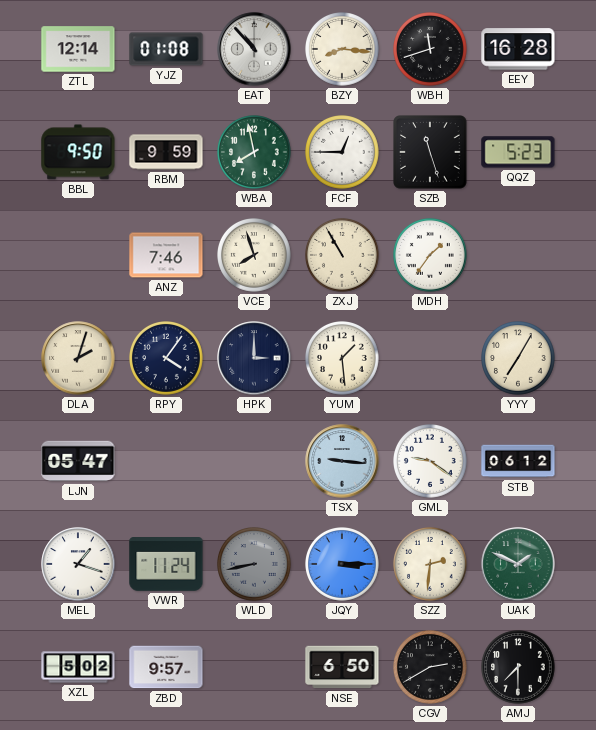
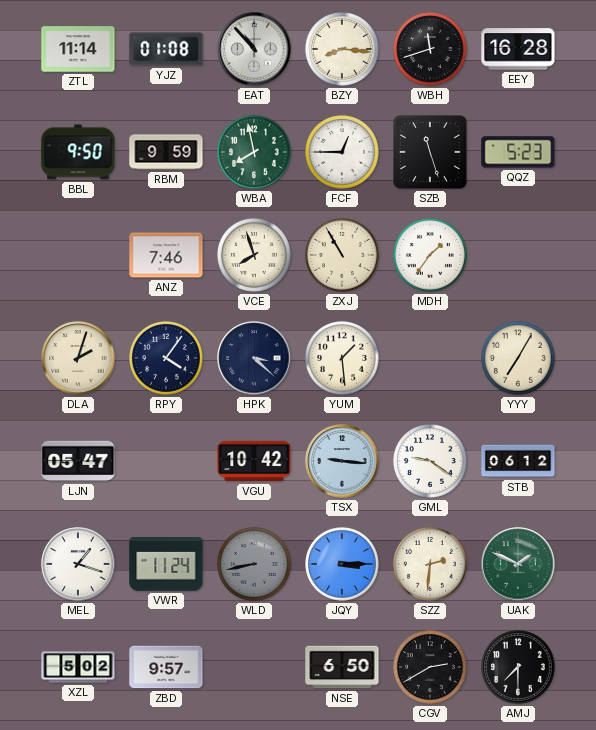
ZTL: 12:14 -> 11:14
HPK: 3:00 -> 3:22
VGU: none -> 10:42
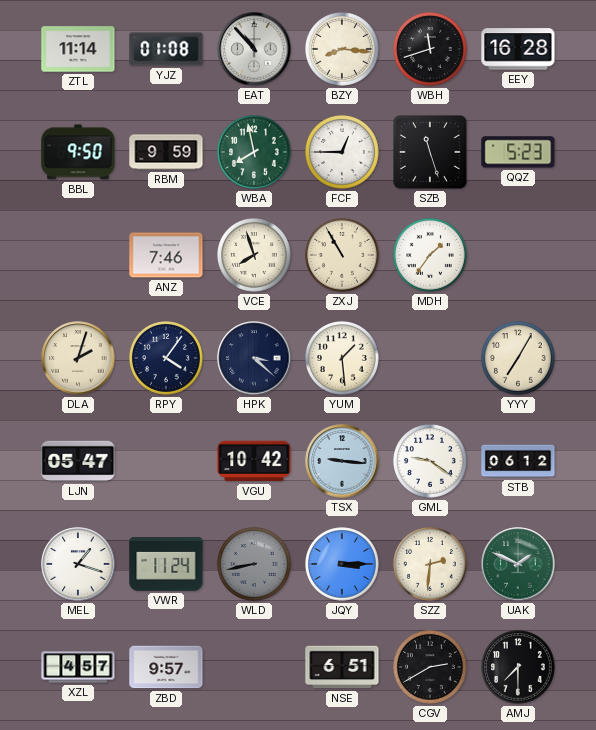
XZL: 5:02 -> 4:57
NSE: 6:50 -> 6:51
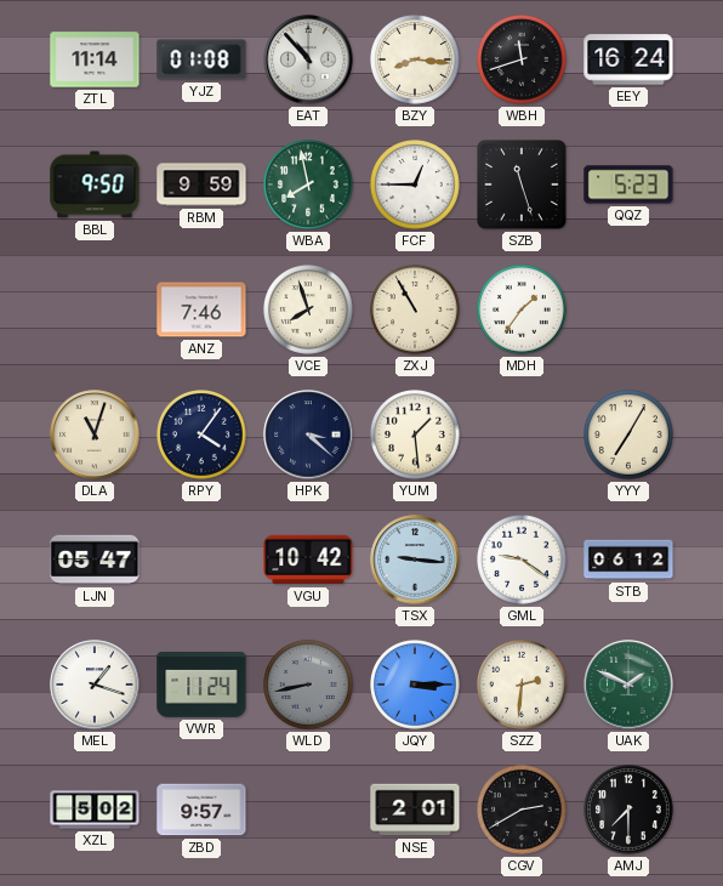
EEY: 16:28 -> 16:24
DLA: 2:03 -> 11:03
XZL: 4:57 -> 5:02
NSE: 6:51 -> 2:01
